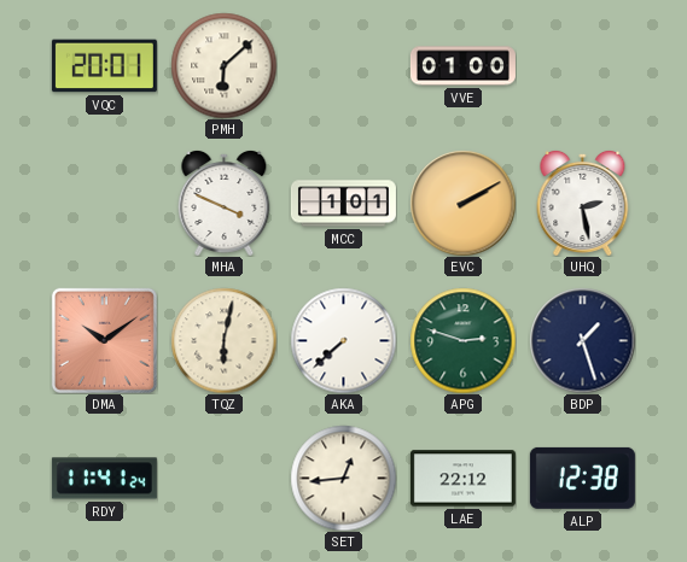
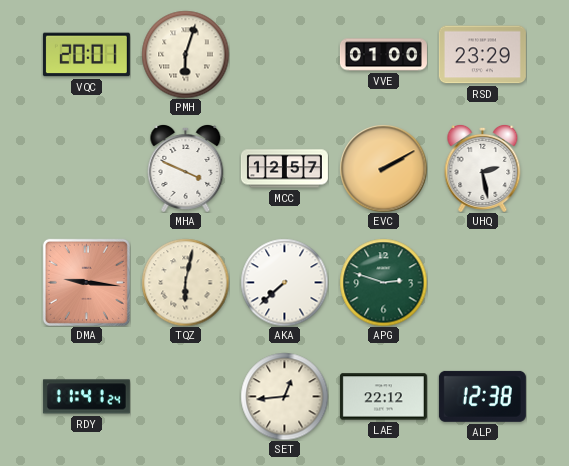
PMH: 6:08 -> 6:03
RSD: none -> 23:29
MCC: 1:01 -> 12:57
DMA: 10:09 -> 9:16
BDP: 1:27 -> none
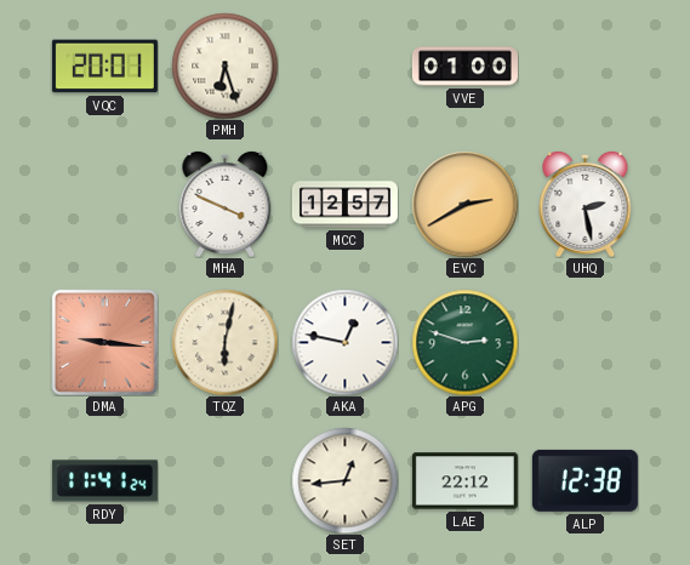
PMH: 6:03 -> 6:27
RSD: 23:29 -> none
EVC: 2:10 -> 2:40
AKA: 7:38 -> 12:47
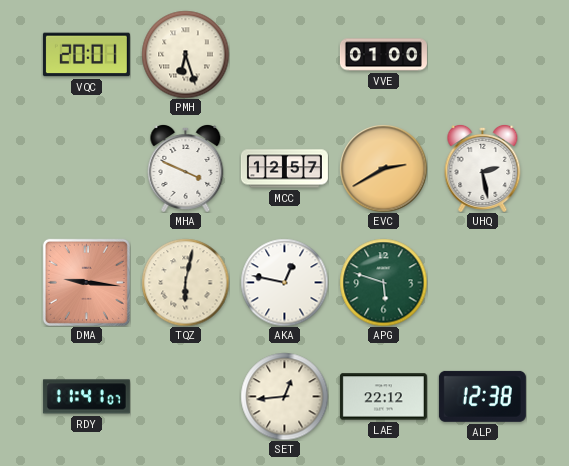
APG: 2:48 -> 5:48
RDY: 11:41:24 -> 11:41:07
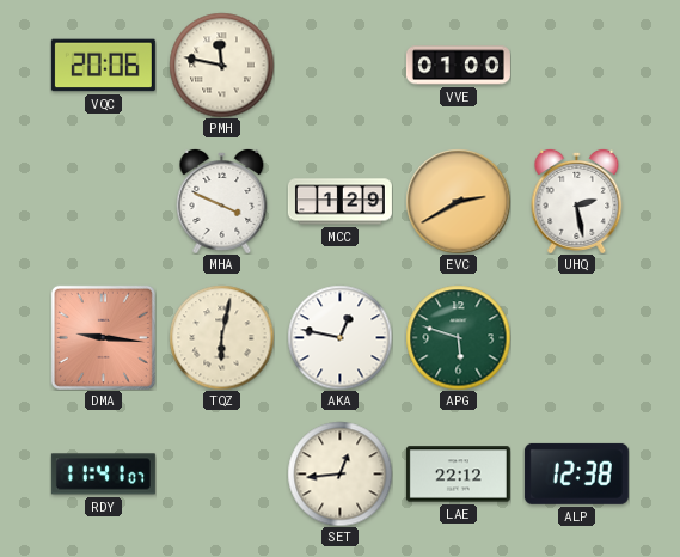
VQC: 20:01 -> 20:06
PMH: 6:27 -> 11:47
MCC: 12:57 -> 1:29
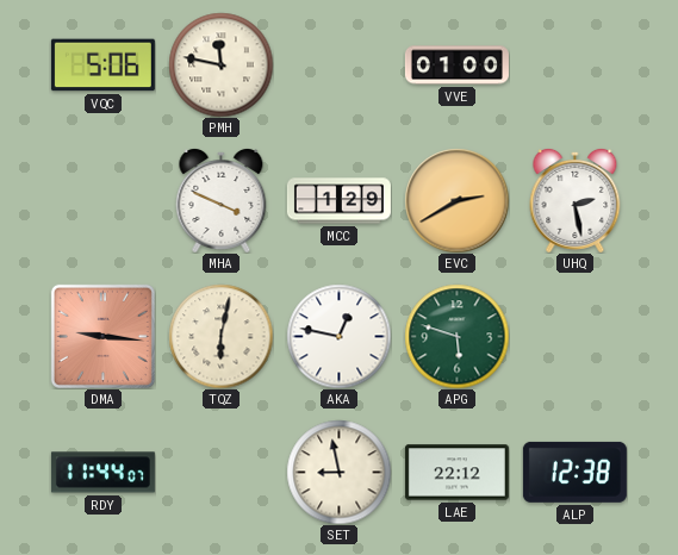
VQC: 20:06 -> 5:06
RDY: 11:41 -> 11:44
SET: 12:44 -> 8:58
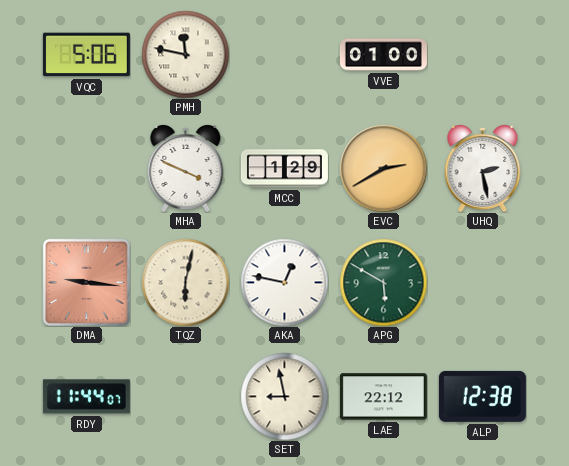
APG: 5:48 -> 5:50
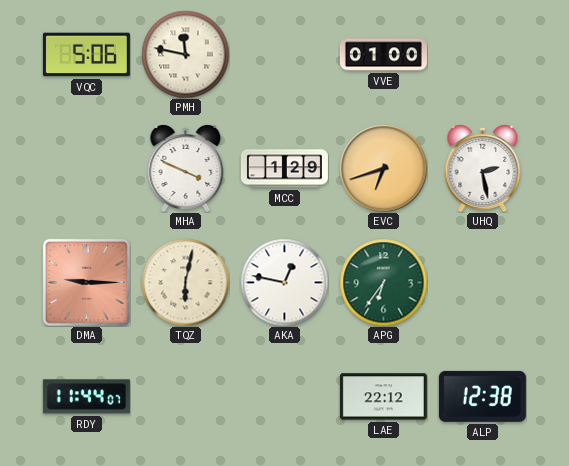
EVC: 2:40 -> 6:42
DMA: 9:16 -> 9:15
APG: 5:50 -> 6:36
SET: 8:58 -> none
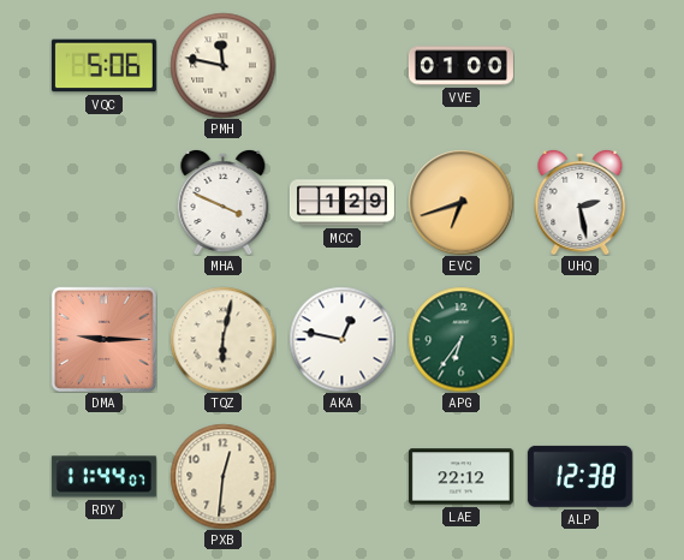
PXB: none -> 12:31
